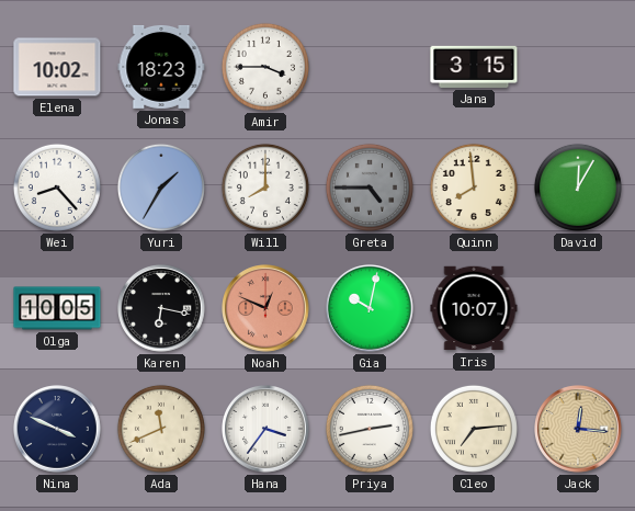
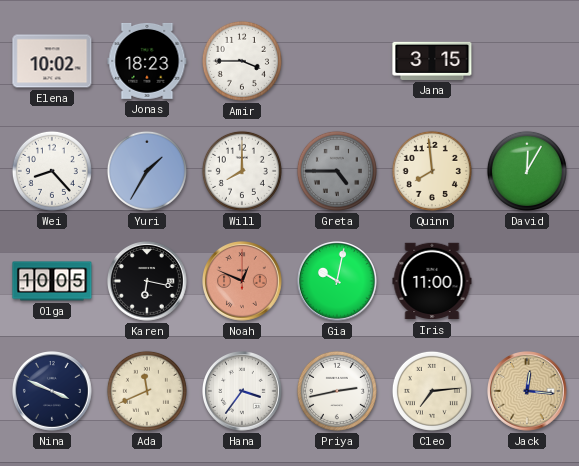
Iris: 10:07 -> 11:00
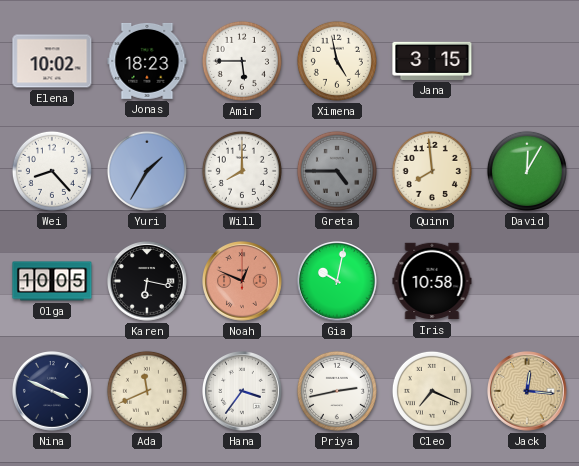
Amir: 3:45 -> 5:45
Ximena: none -> 4:58
Iris: 11:00 -> 10:58
Cleo: 7:14 -> 7:19
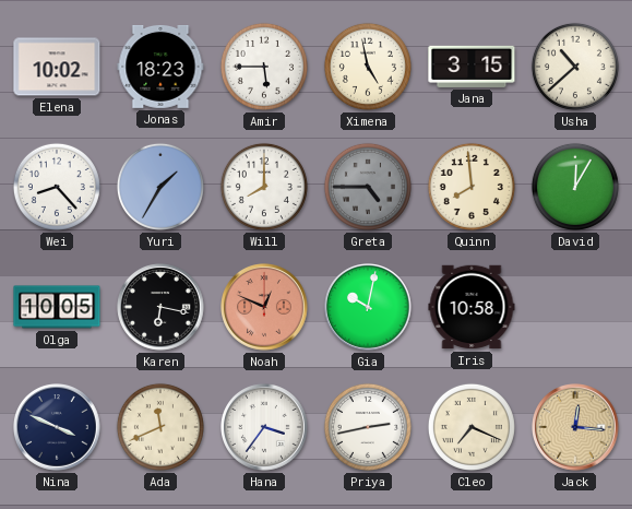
Usha: none -> 10:38
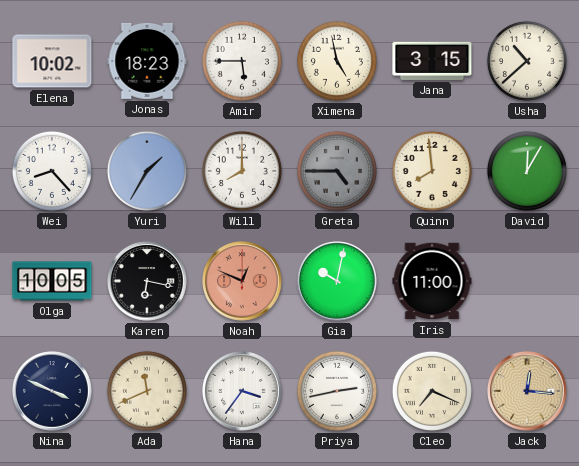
Iris: 10:58 -> 11:00
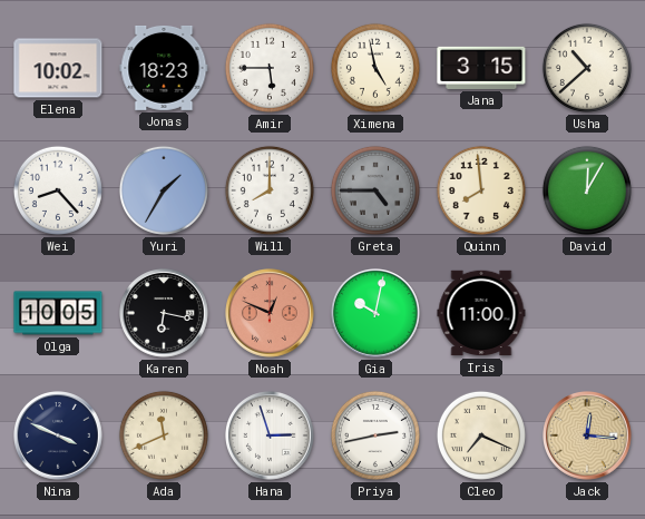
Hana: 3:36 -> 2:57
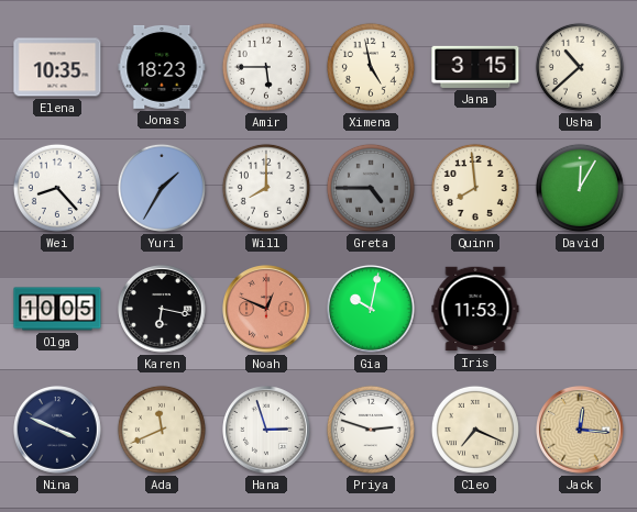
Elena: 10:02 -> 10:35
Iris: 11:00 -> 11:53
Priya: 2:43 -> 2:48
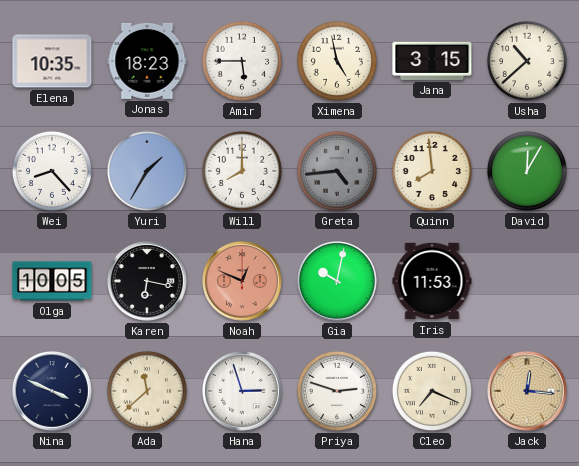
Greta: 4:45 -> 4:44
Ada: 11:41 -> 11:38
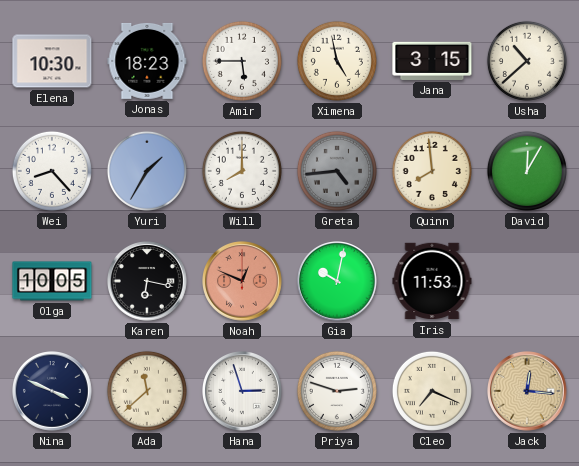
Elena: 10:35 -> 10:30
